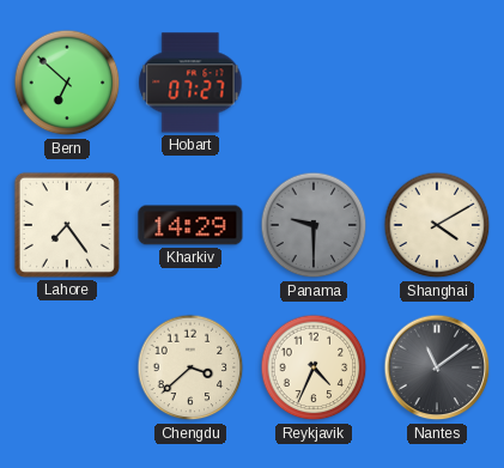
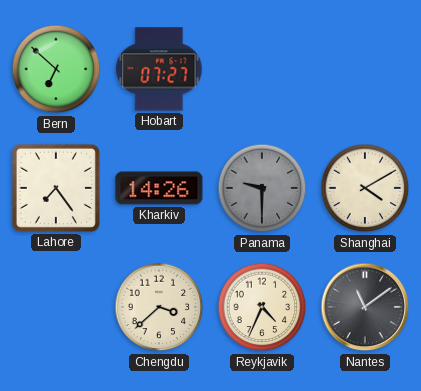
Kharkiv: 14:29 -> 14:26
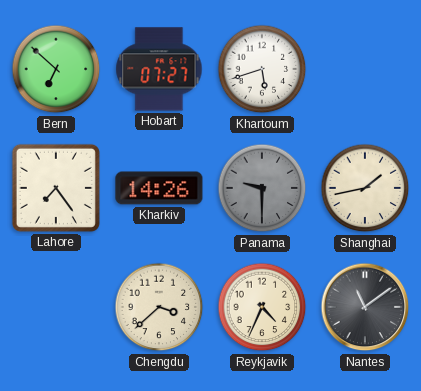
Khartoum: none -> 5:42
Shanghai: 4:10 -> 1:43
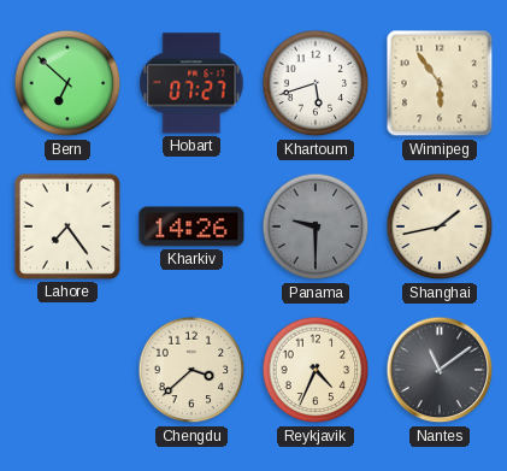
Winnipeg: none -> 5:54
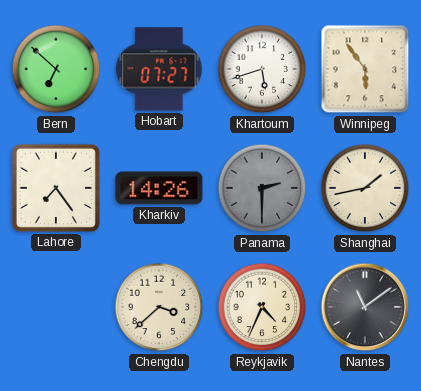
Panama: 9:30 -> 2:30
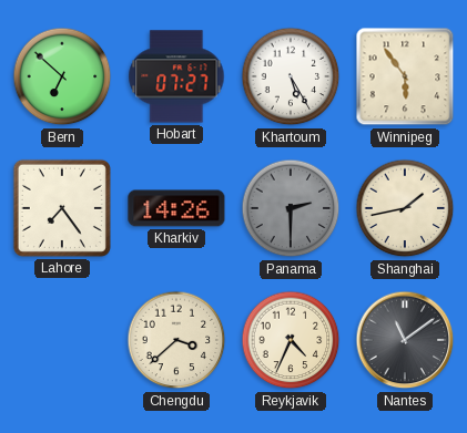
Khartoum: 5:42 -> 5:25
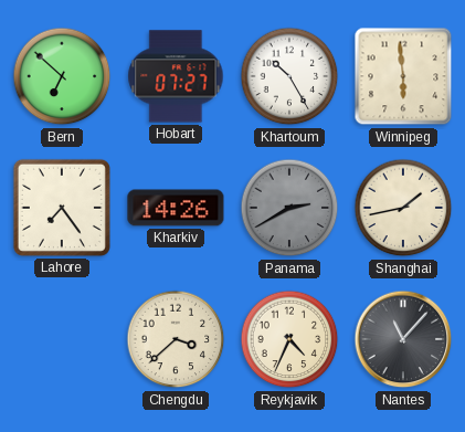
Khartoum: 5:25 -> 10:25
Winnipeg: 5:54 -> 5:59
Panama: 2:30 -> 2:40
Nantes: 11:09 -> 11:07
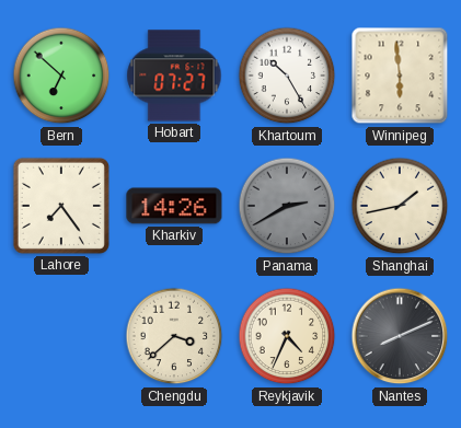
Nantes: 11:07 -> 8:11
